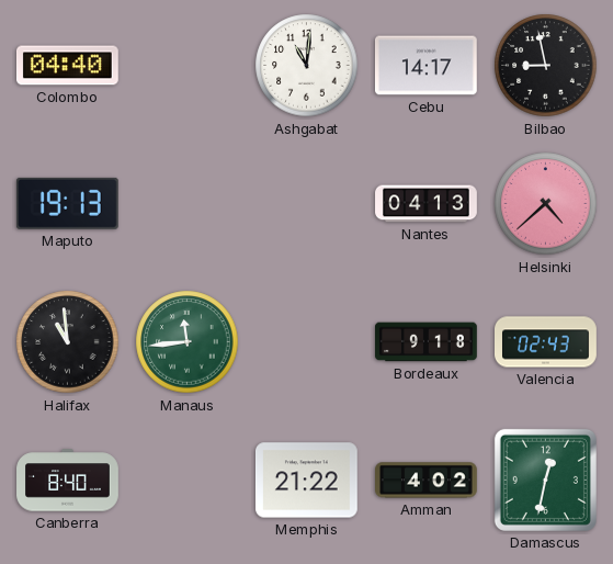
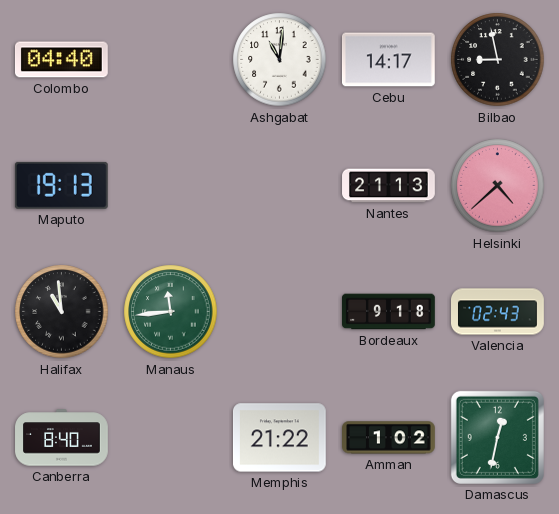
Nantes: 04:13 -> 21:13
Amman: 4:02 -> 1:02
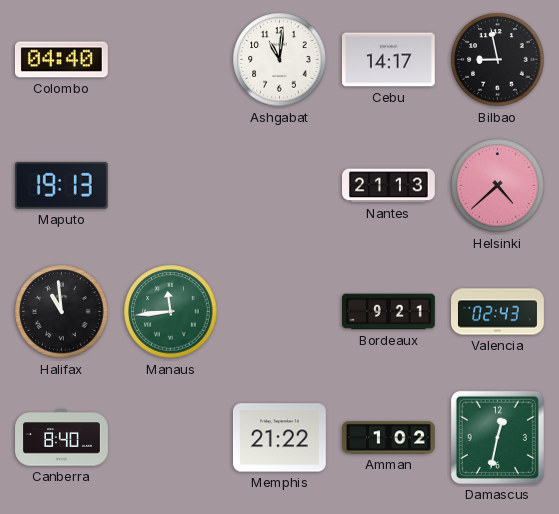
Bordeaux: 9:18 -> 9:21
